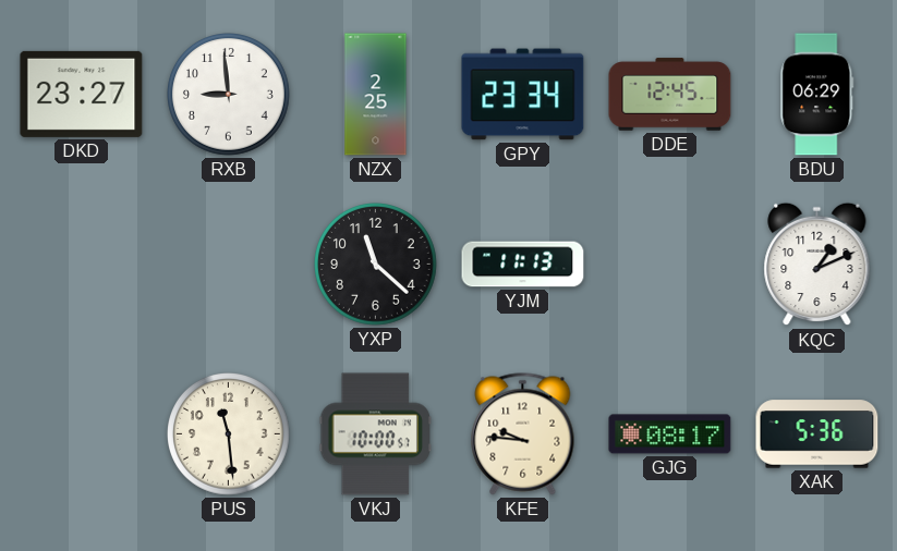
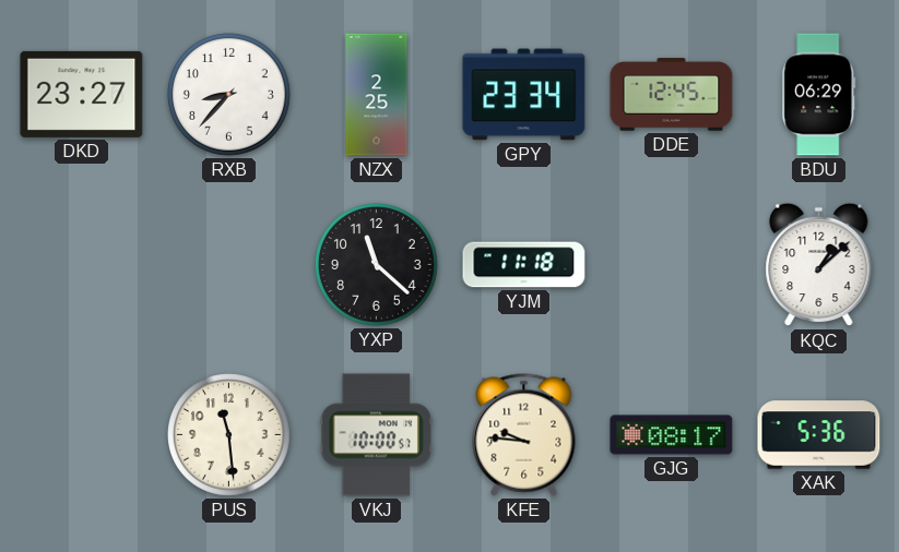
RXB: 8:59 -> 8:37
YJM: 11:13 -> 11:18
KQC: 1:11 -> 1:08
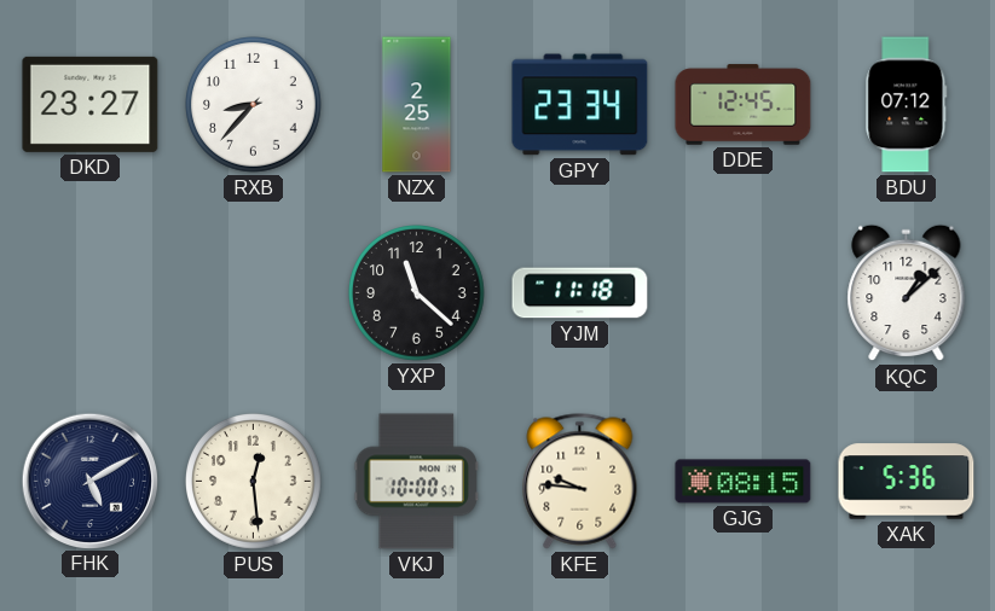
BDU: 06:29 -> 07:12
FHK: none -> 5:10
PUS: 11:29 -> 12:29
GJG: 08:17 -> 08:15
